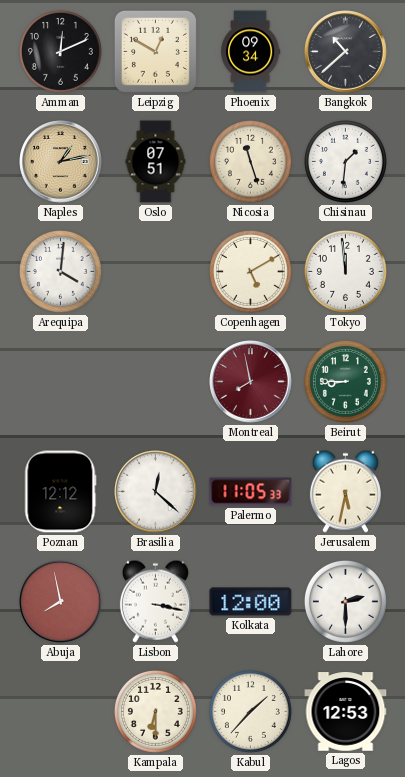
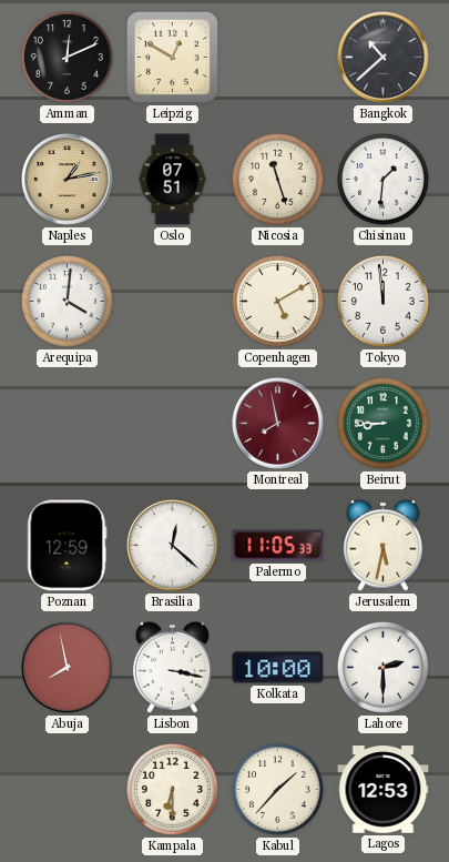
Phoenix: 09:34 -> none
Poznan: 12:12 -> 12:59
Kolkata: 12:00 -> 10:00
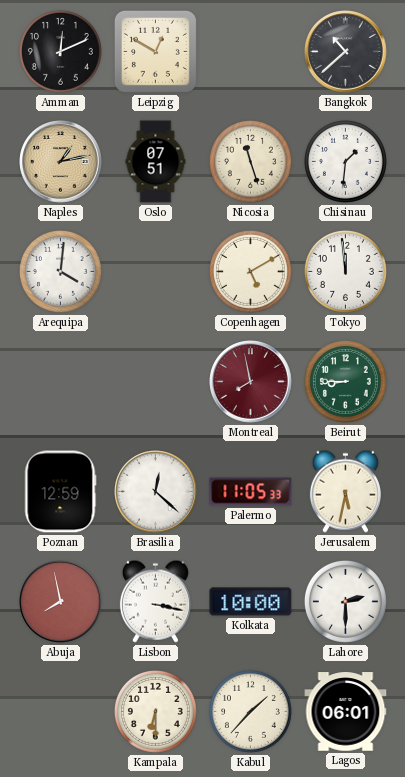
Lagos: 12:53 -> 06:01
